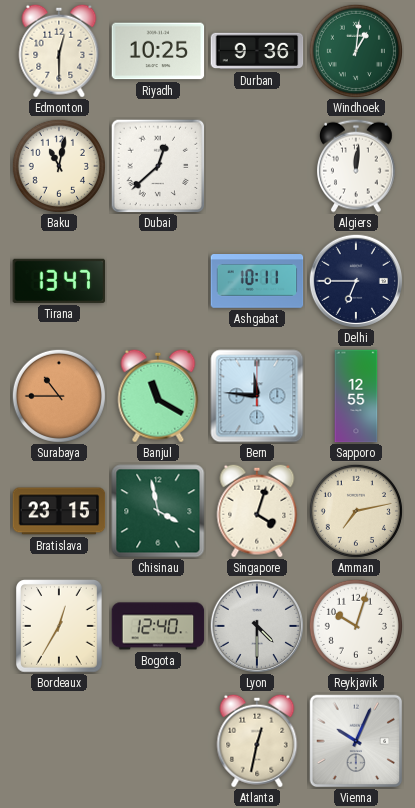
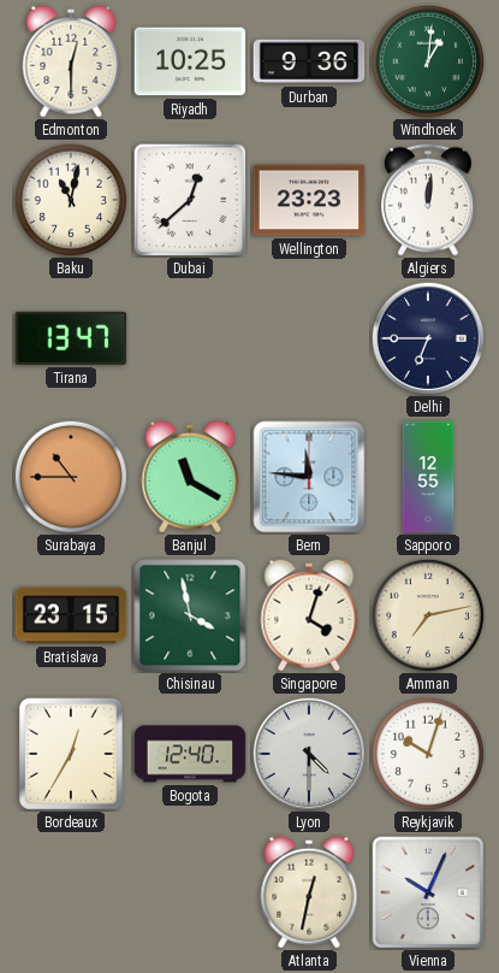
Wellington: none -> 23:23
Ashgabat: 10:11 -> none
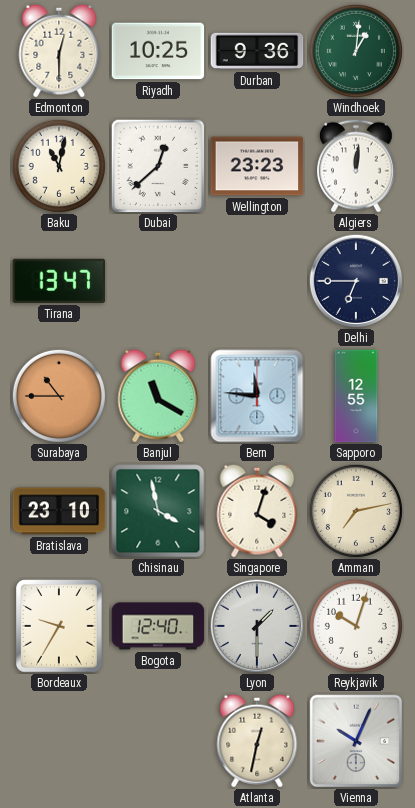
Bratislava: 23:15 -> 23:10
Bordeaux: 12:35 -> 9:35
Lyon: 4:30 -> 1:30
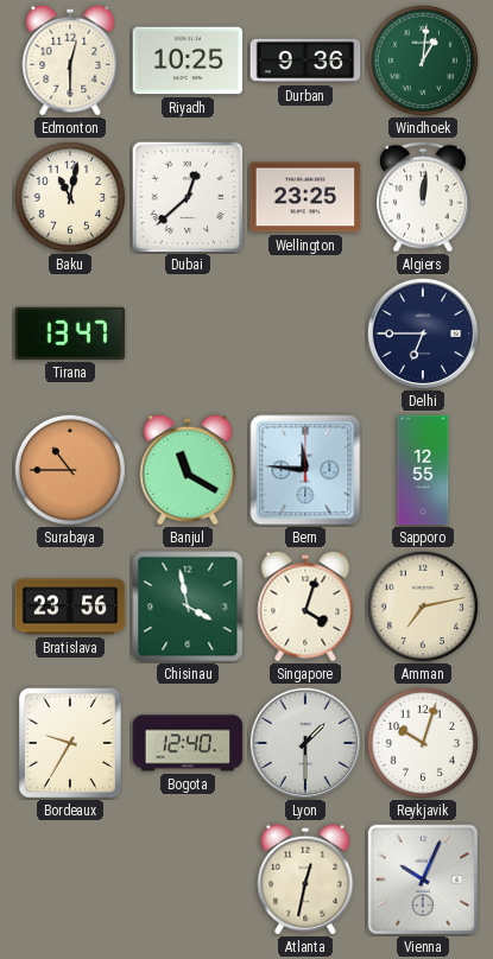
Wellington: 23:23 -> 23:25
Bratislava: 23:10 -> 23:56
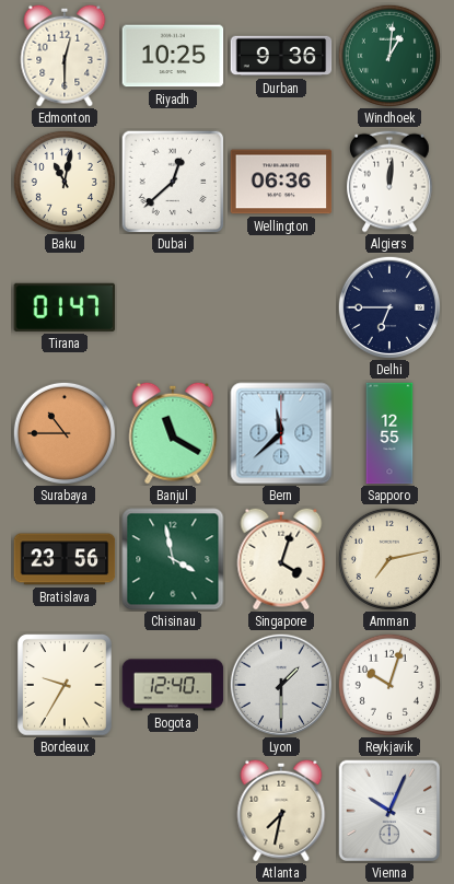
Wellington: 23:25 -> 06:36
Tirana: 13:47 -> 01:47
Bern: 11:46 -> 11:38
Atlanta: 12:32 -> 7:32
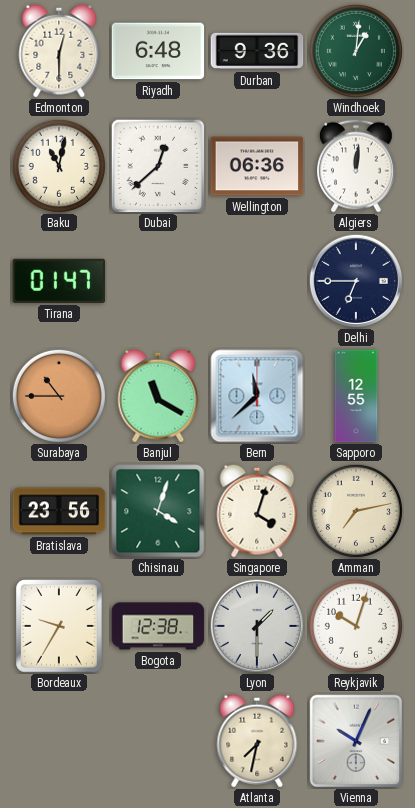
Riyadh: 10:25 -> 6:48
Chisinau: 3:58 -> 4:03
Bogota: 12:40 -> 12:38
